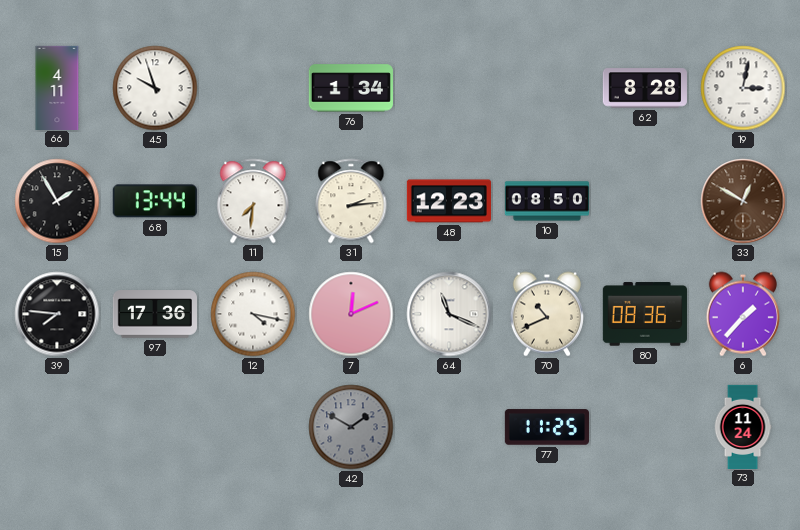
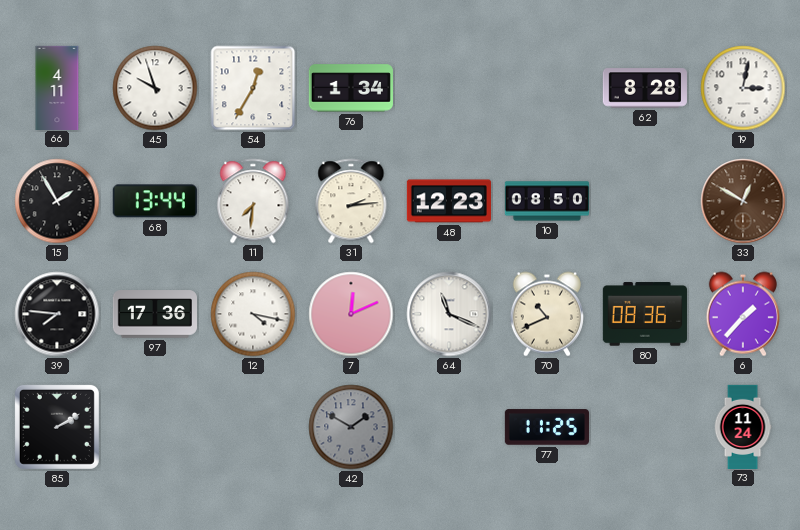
54: none -> 12:35
85: none -> 2:10
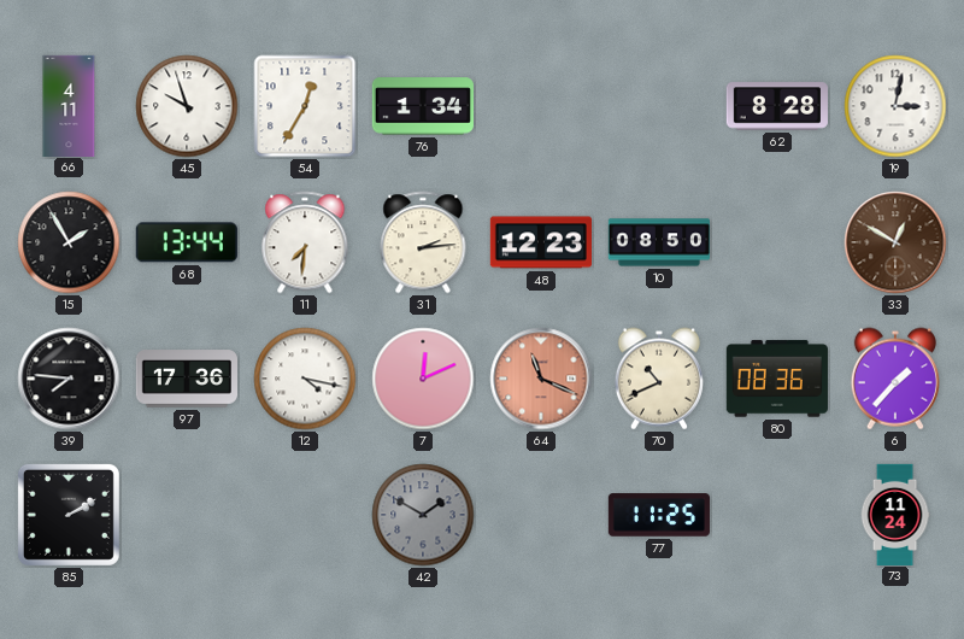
64 dial: white -> salmon
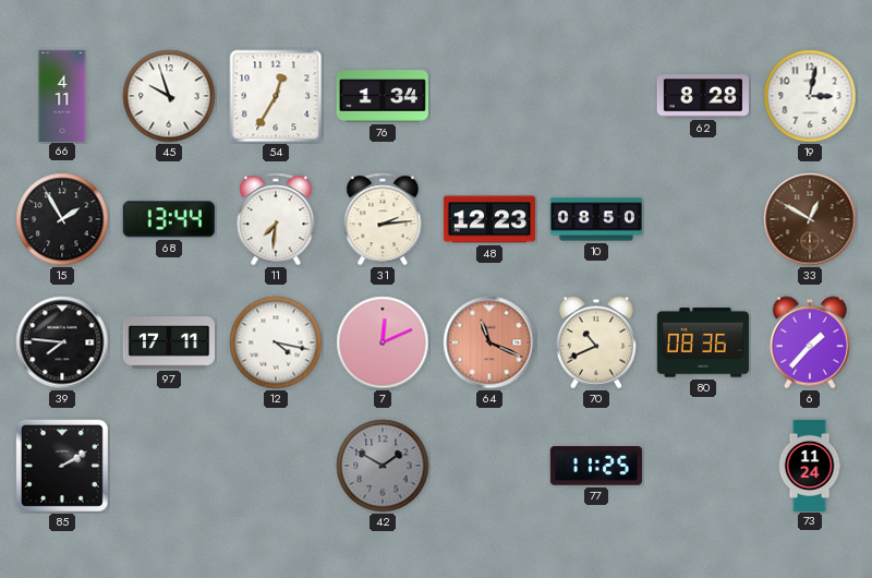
97: 17:36 -> 17:11
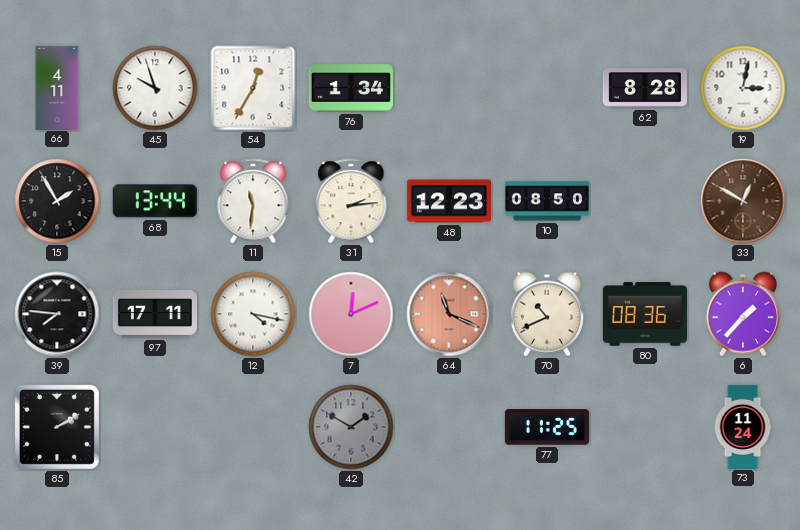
11: 7:31 -> 11:31
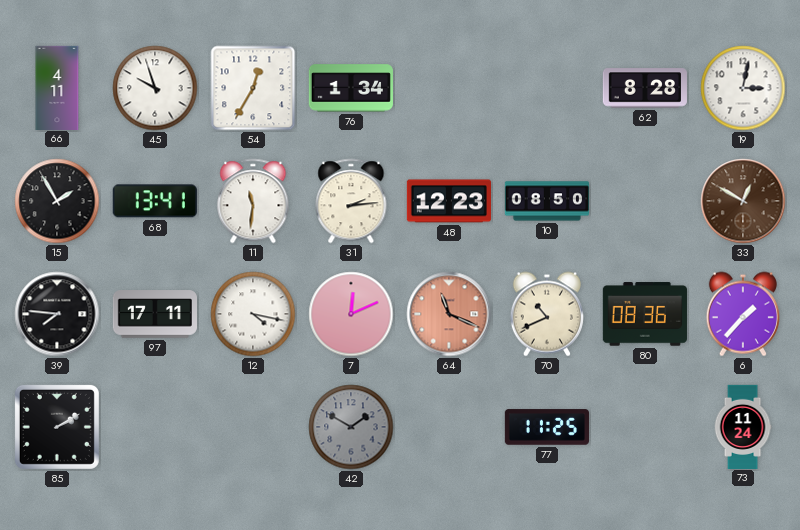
68: 13:44 -> 13:41
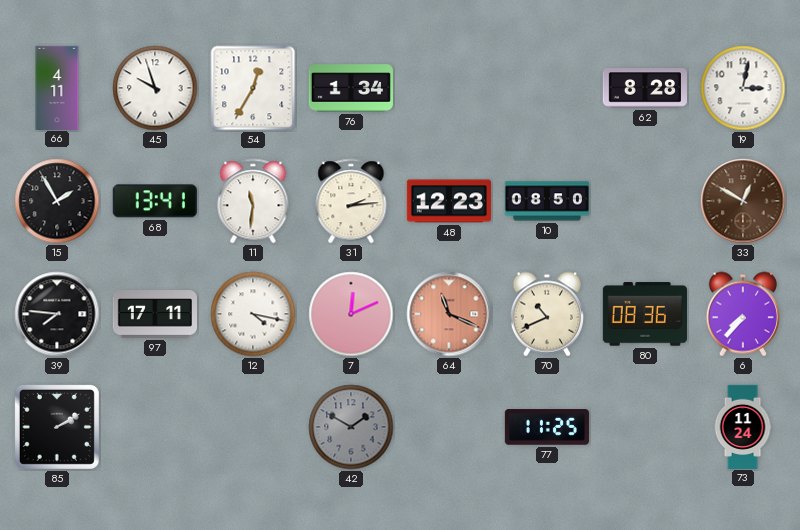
6: 1:37 -> 7:37
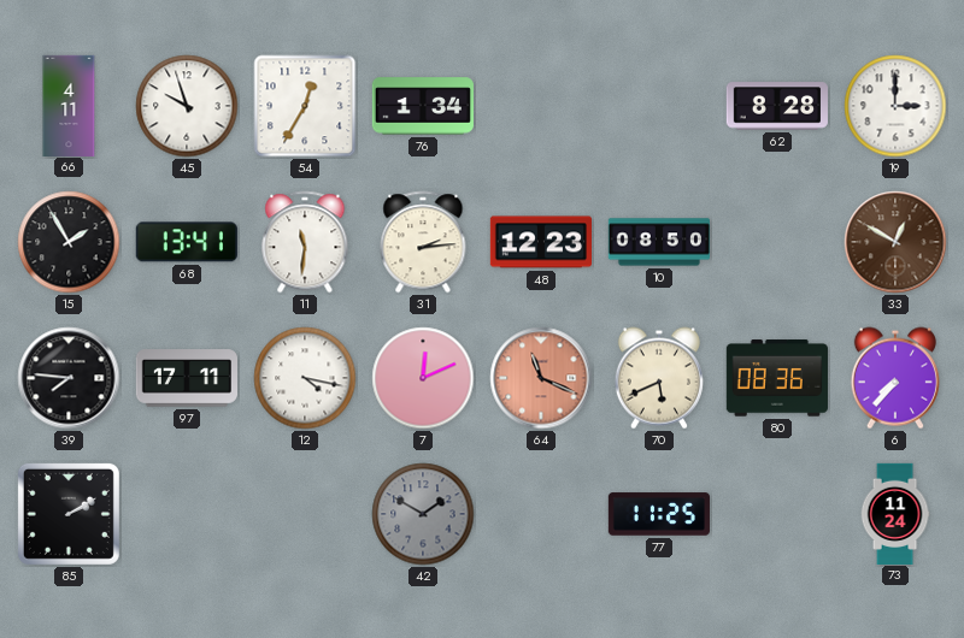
19: 3:02 -> 3:00
70: 10:41 -> 5:41
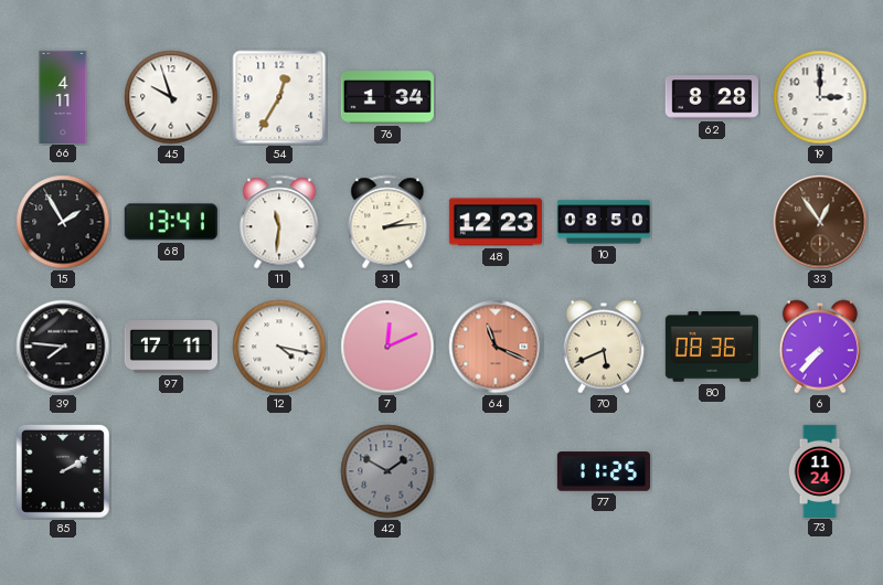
33: 12:50 -> 12:54
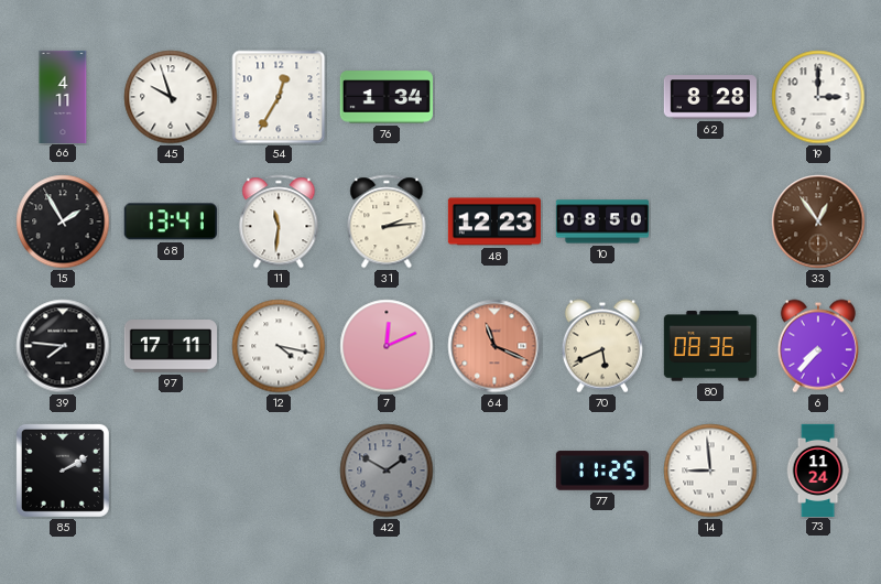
14: none -> 8:59
